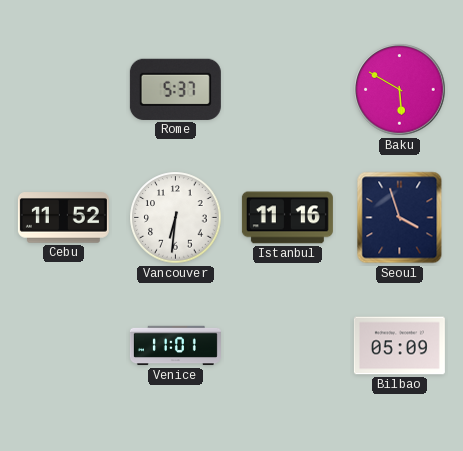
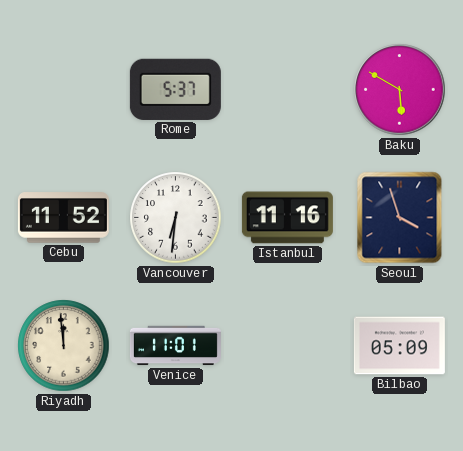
Riyadh: none -> 11:59
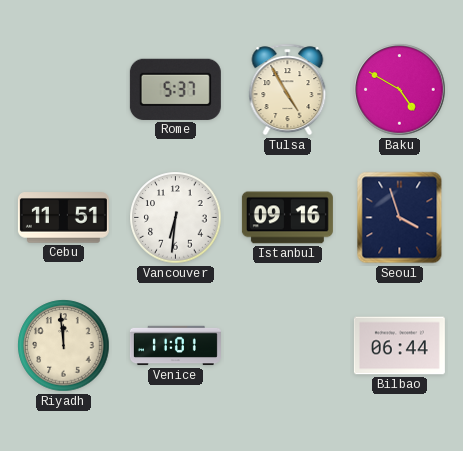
Tulsa: none -> 4:55
Baku: 5:50 -> 4:50
Cebu: 11:52 -> 11:51
Istanbul: 11:16 -> 09:16
Bilbao: 05:09 -> 06:44
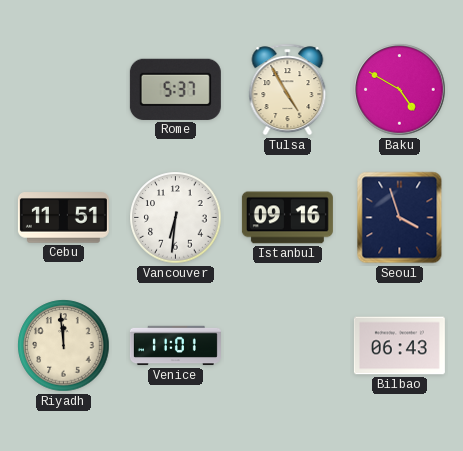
Bilbao: 06:44 -> 06:43
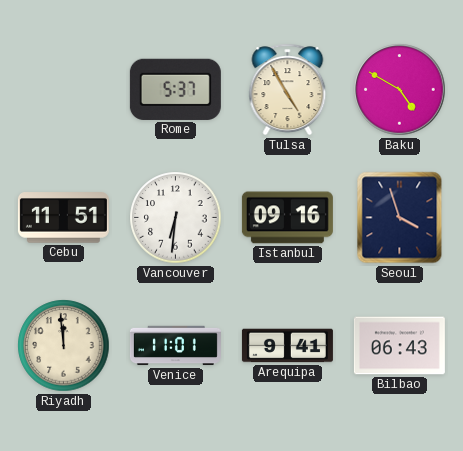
Arequipa: none -> 9:41
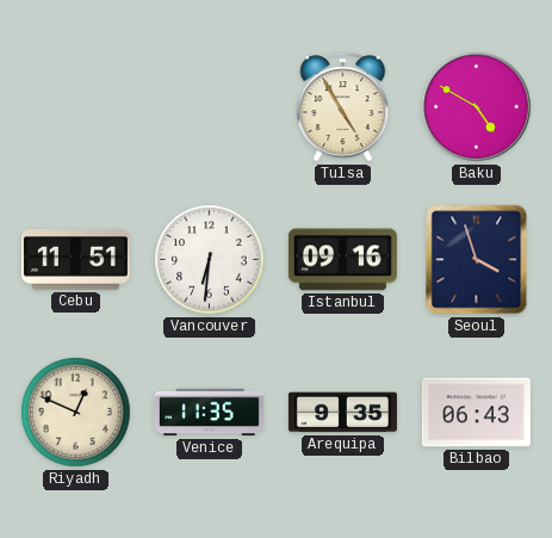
Rome: 5:37 -> none
Riyadh: 11:59 -> 12:49
Venice: 11:01 -> 11:35
Arequipa: 9:41 -> 9:35
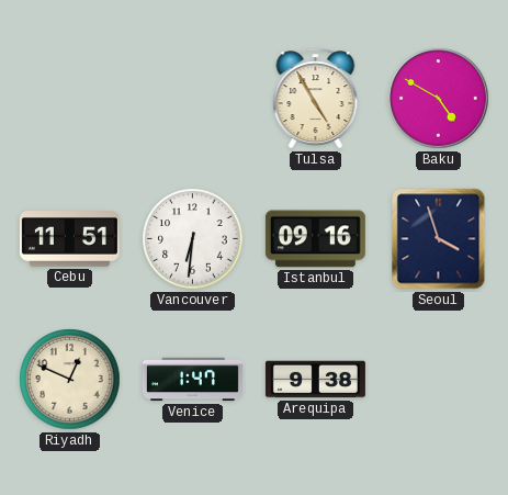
Venice: 11:35 -> 1:47
Arequipa: 9:35 -> 9:38
Bilbao: 06:43 -> none
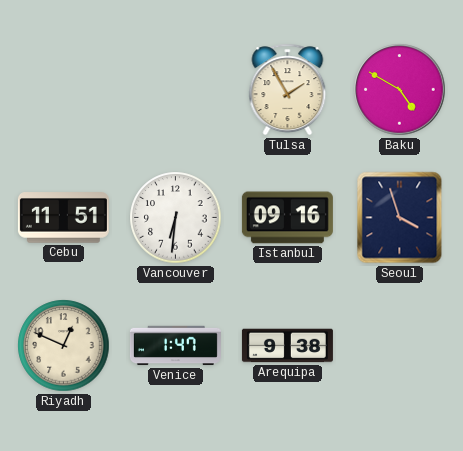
Tulsa: 4:55 -> 1:55
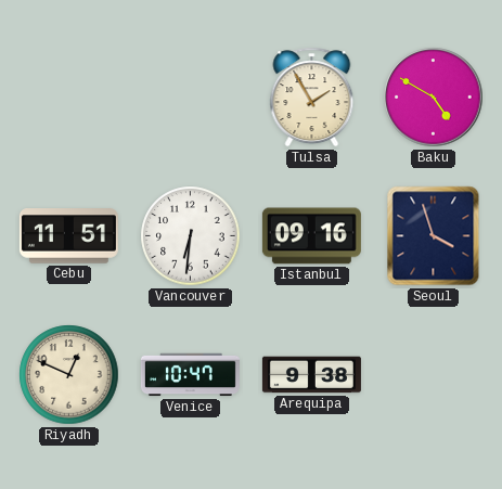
Venice: 1:47 -> 10:47
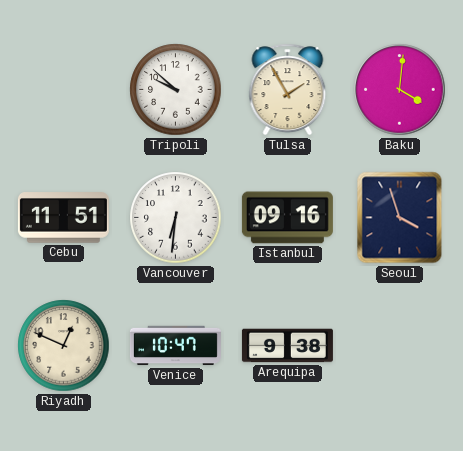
Tripoli: none -> 9:52
Baku: 4:50 -> 4:01
